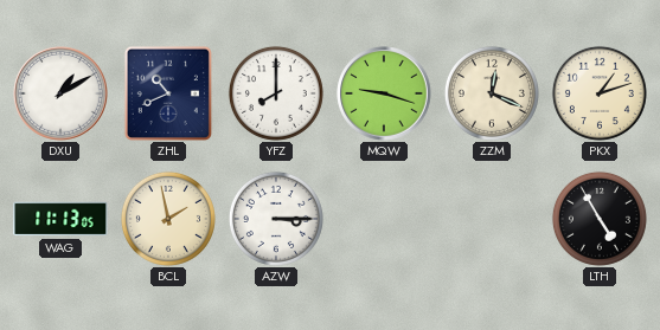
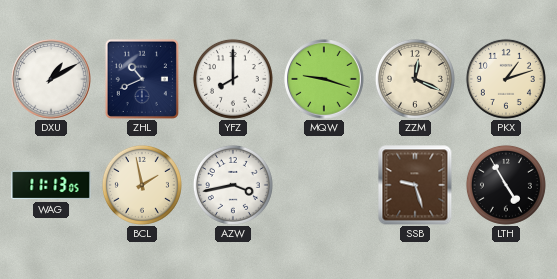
AZW: 3:15 -> 3:43
SSB: none -> 9:27
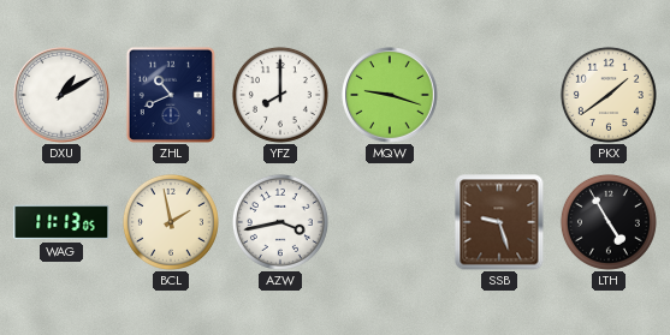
ZZM: 12:19 -> none
PKX: 1:12 -> 1:39
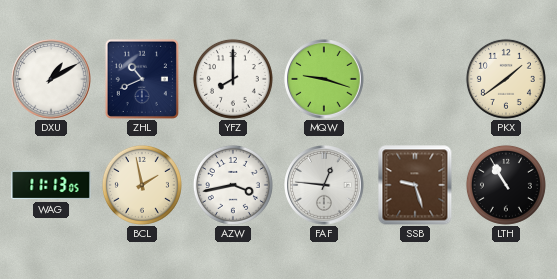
FAF: none -> 12:46
LTH: 4:55 -> 10:55
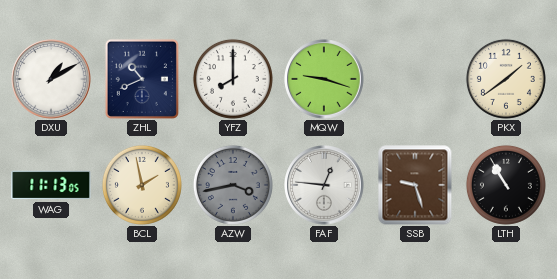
AZW dial: white -> grey
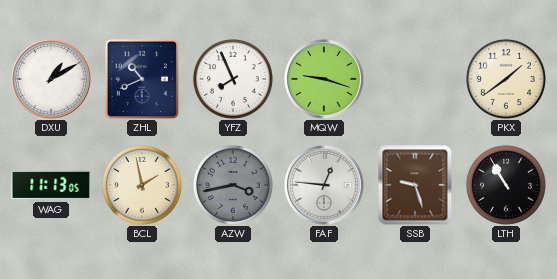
YFZ: 8:00 -> 7:56
